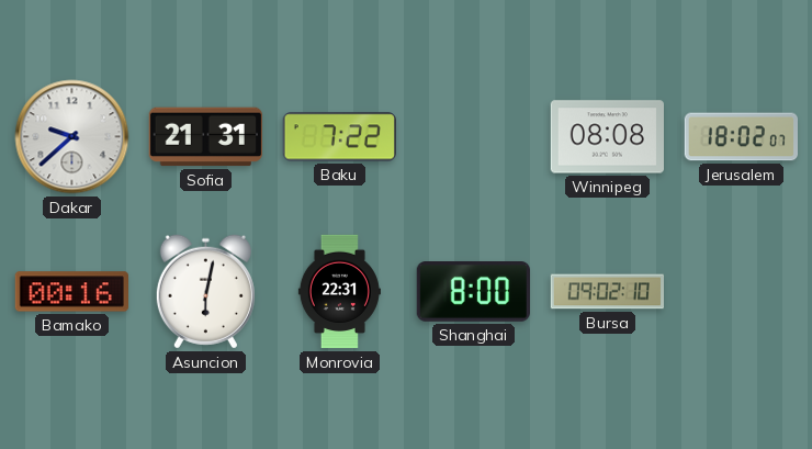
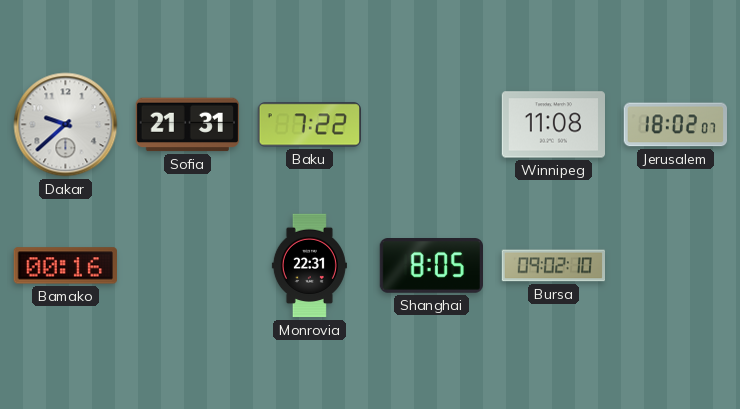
Winnipeg: 08:08 -> 11:08
Asuncion: 6:02 -> none
Shanghai: 8:00 -> 8:05
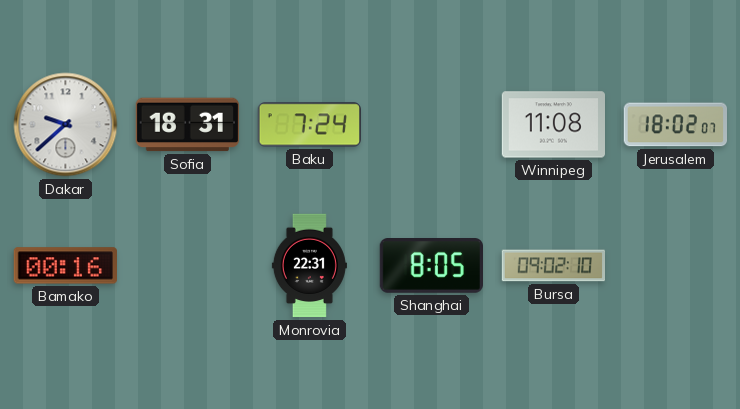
Sofia: 21:31 -> 18:31
Baku: 7:22 -> 7:24
